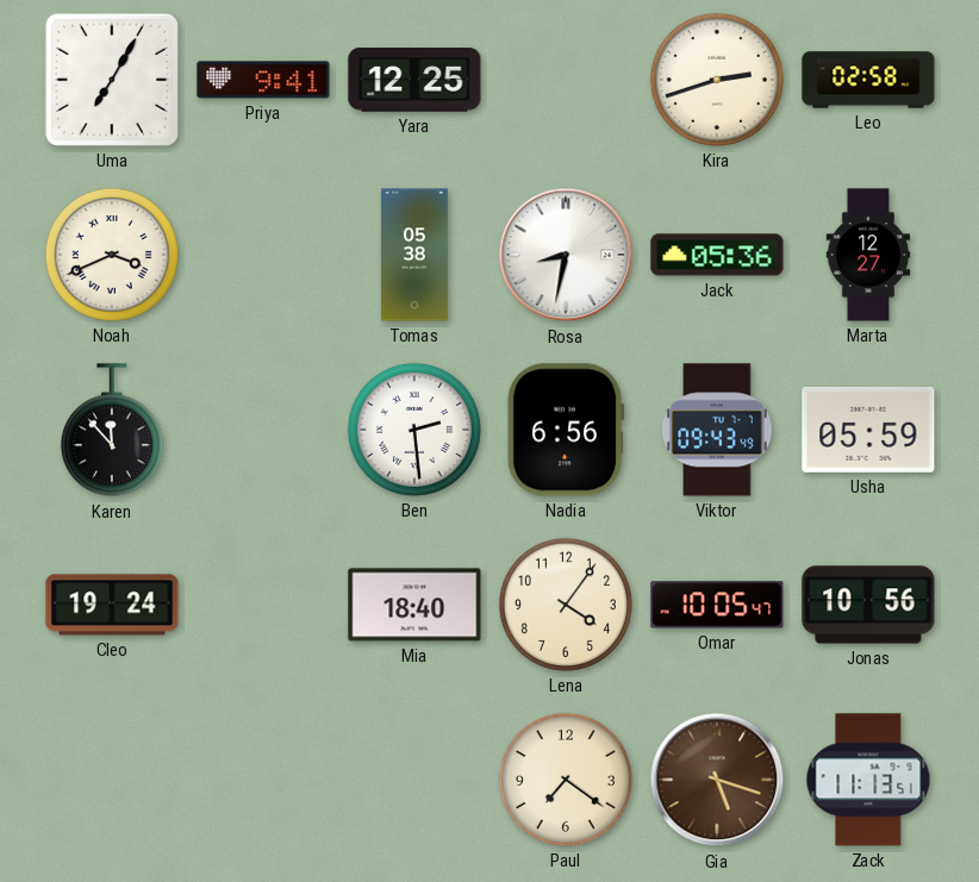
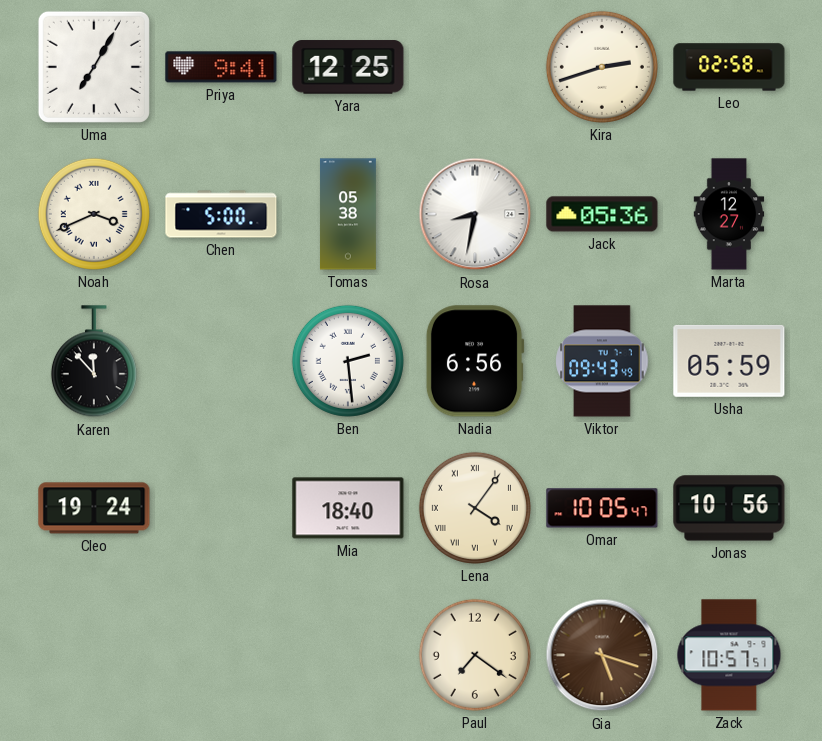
Chen: none -> 5:00
Lena numerals: Arabic -> Roman
Zack: 11:13 -> 10:57
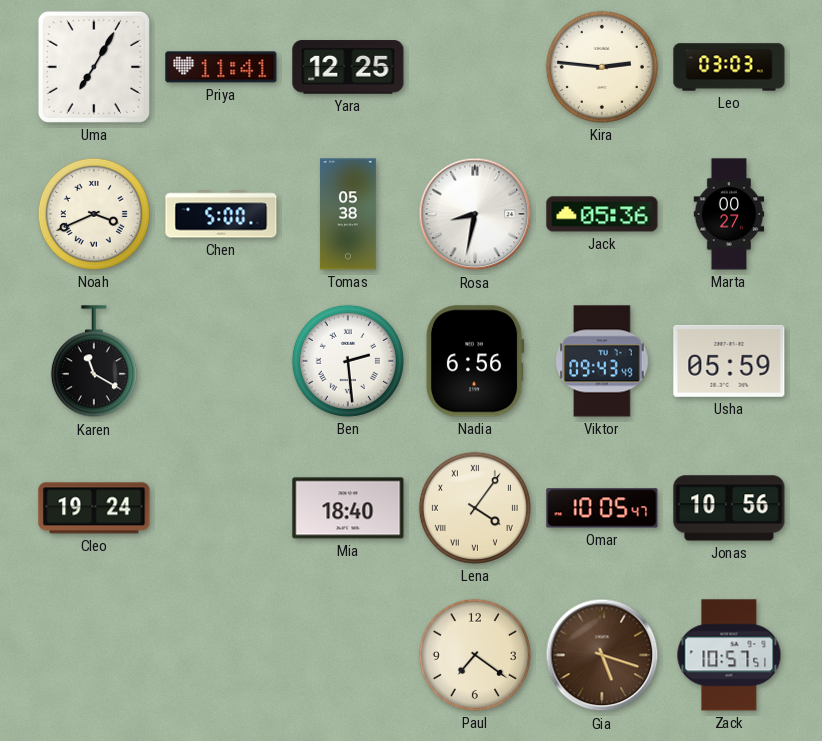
Priya: 9:41 -> 11:41
Kira: 2:42 -> 2:46
Leo: 02:58 -> 03:03
Marta: 12:27 -> 00:27
Karen: 11:53 -> 11:20
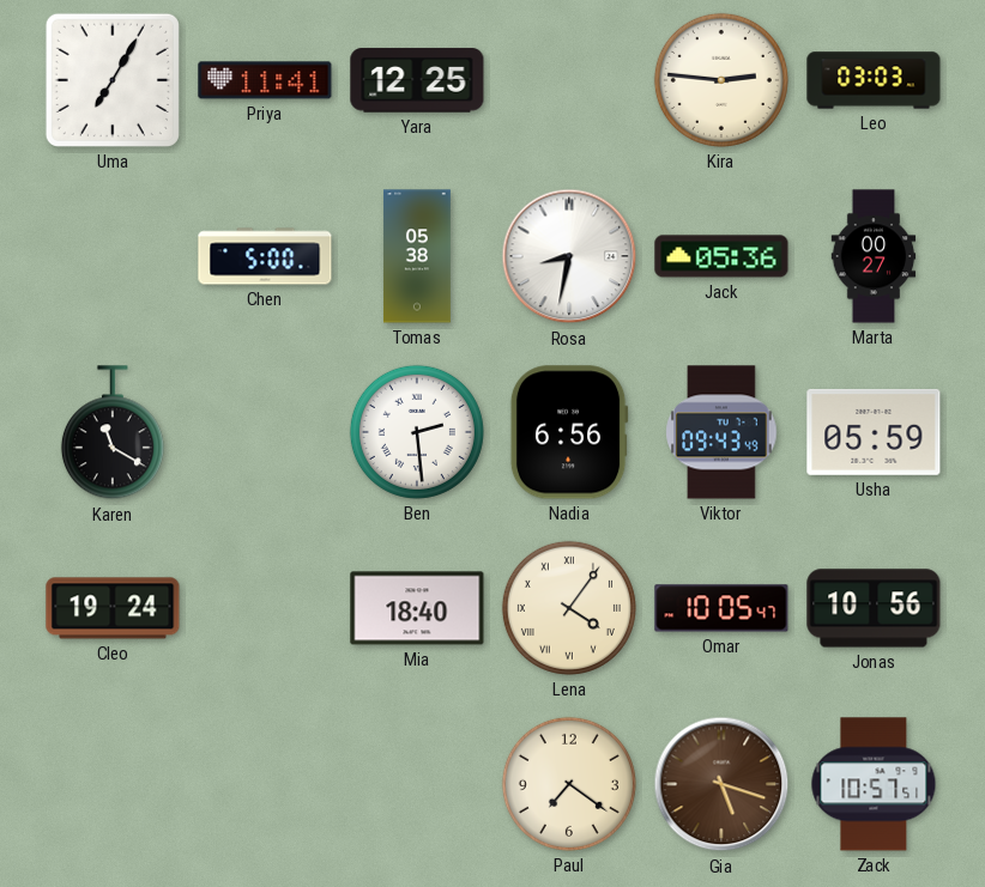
Noah: 3:41 -> none
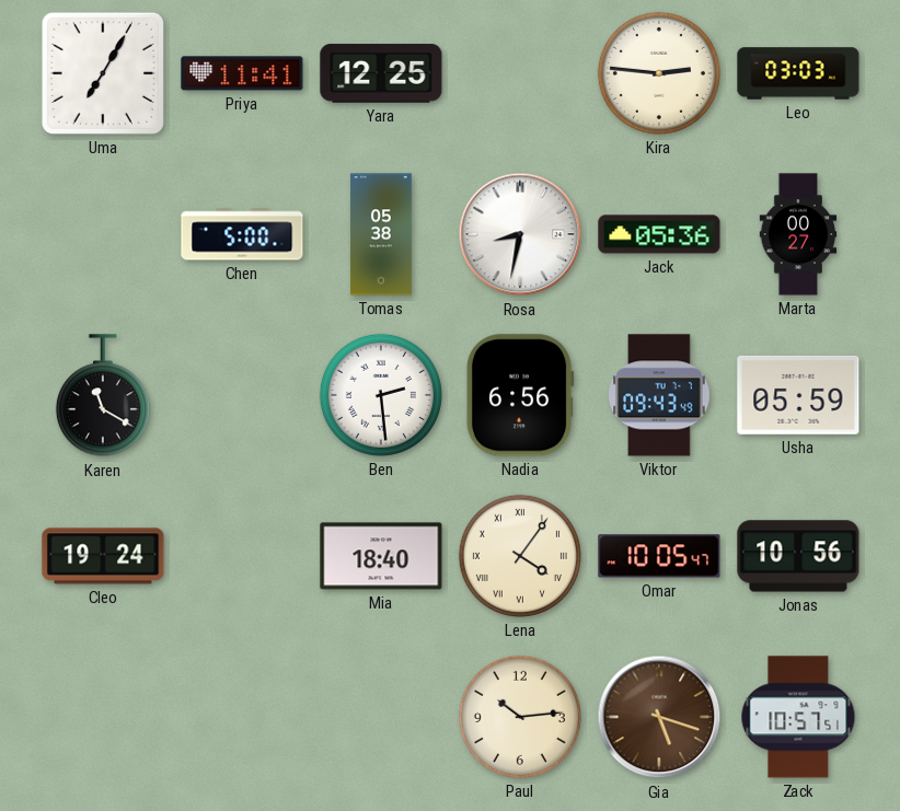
Paul: 7:21 -> 10:14
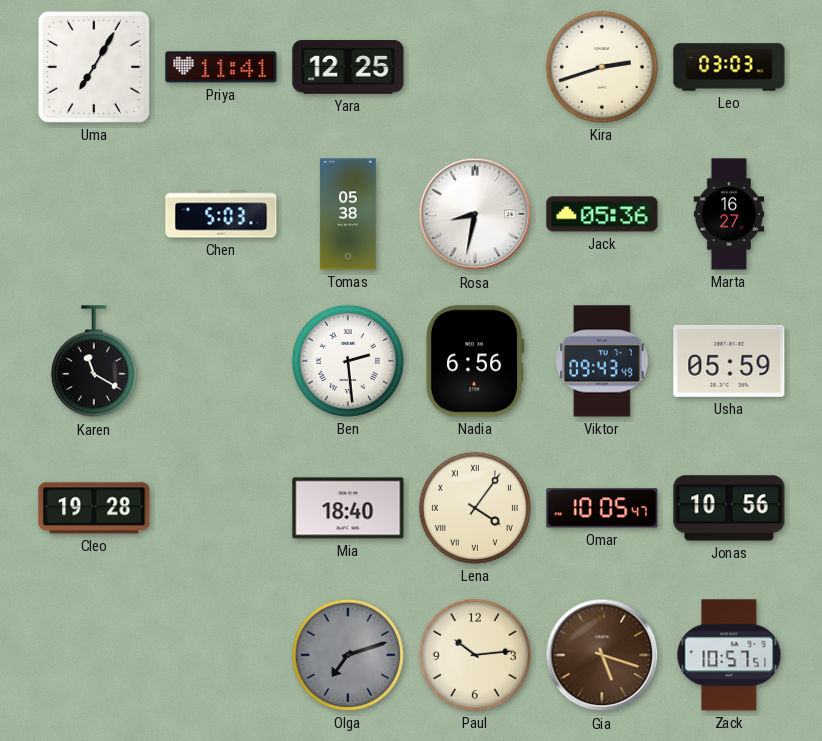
Kira: 2:46 -> 2:42
Chen: 5:00 -> 5:03
Marta: 00:27 -> 16:27
Cleo: 19:24 -> 19:28
Olga: none -> 7:12
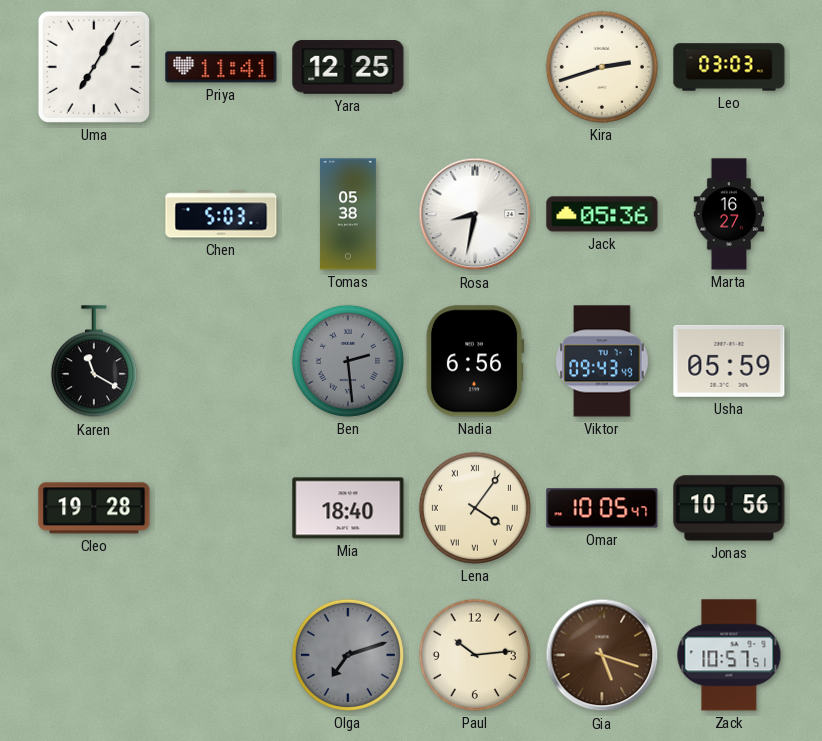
Ben dial: white -> grey
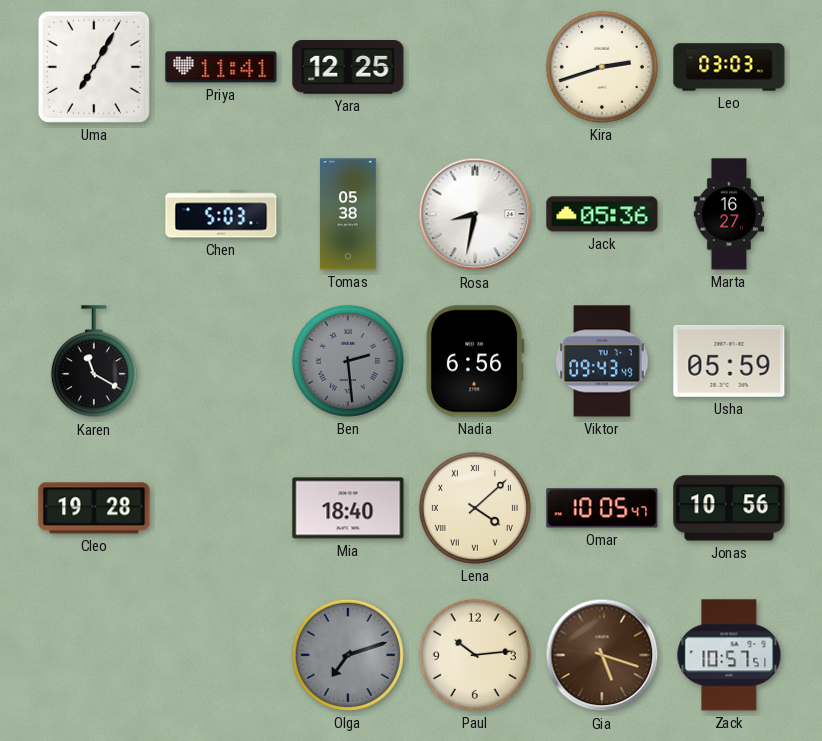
Lena: 4:06 -> 4:08
